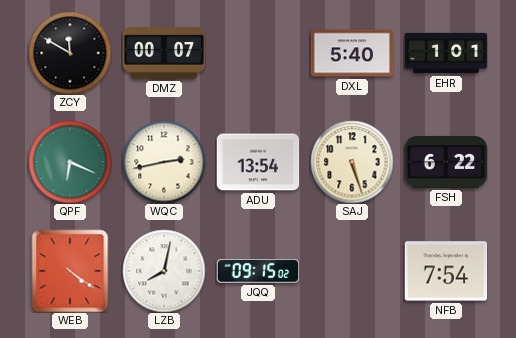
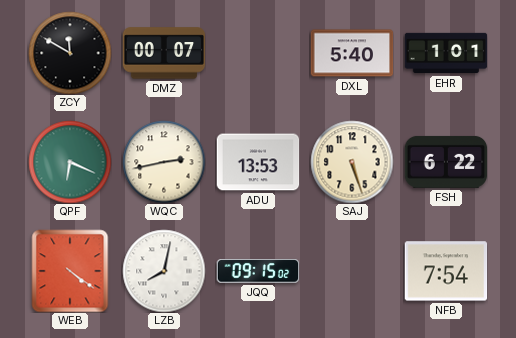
ADU: 13:54 -> 13:53
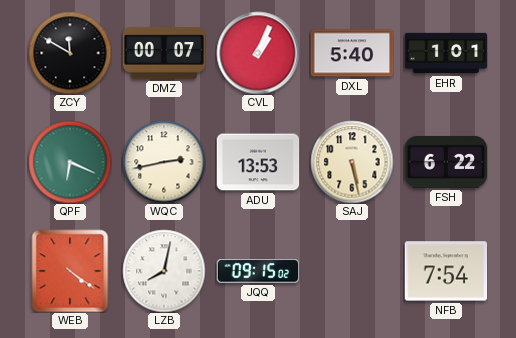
CVL: none -> 1:04
SAJ: 5:27 -> 5:28
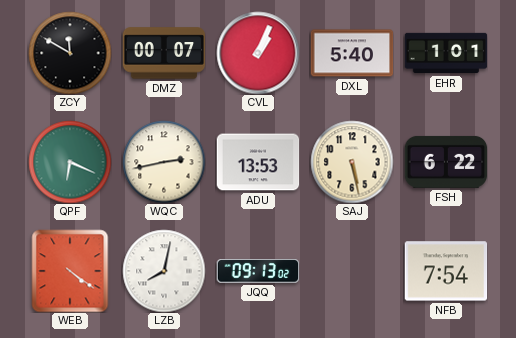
JQQ: 09:15 -> 09:13
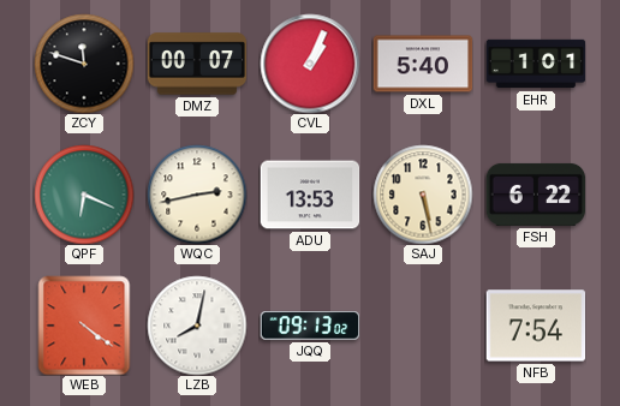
ZCY: 11:50 -> 11:48
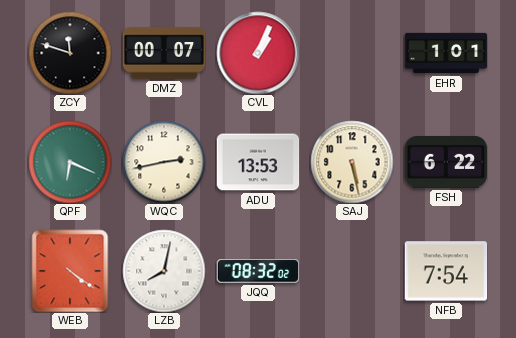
DXL: 5:40 -> none
JQQ: 09:13 -> 08:32
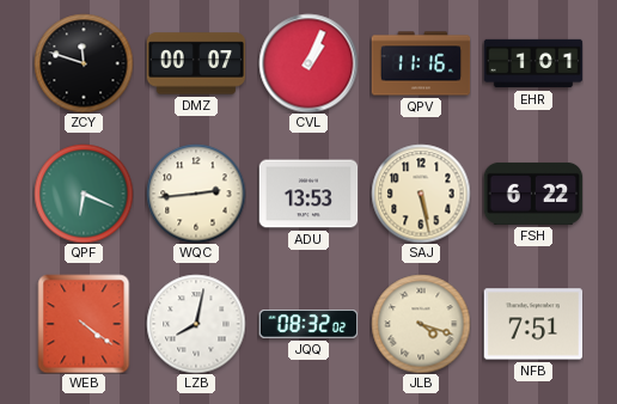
QPV: none -> 11:16
WQC: 2:43 -> 2:44
JLB: none -> 4:18
NFB: 7:54 -> 7:51
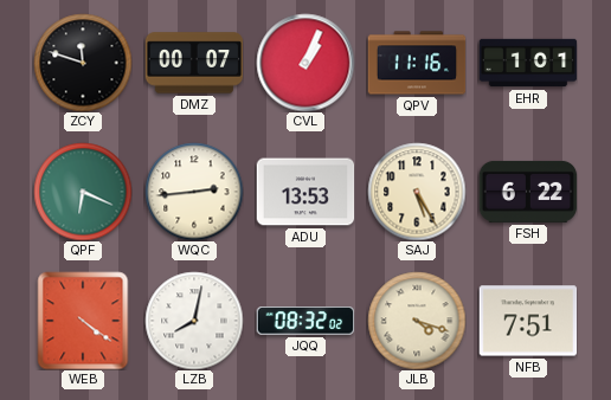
SAJ: 5:28 -> 5:25
